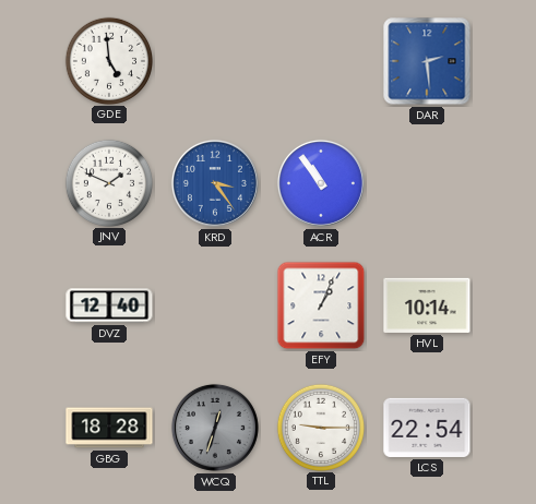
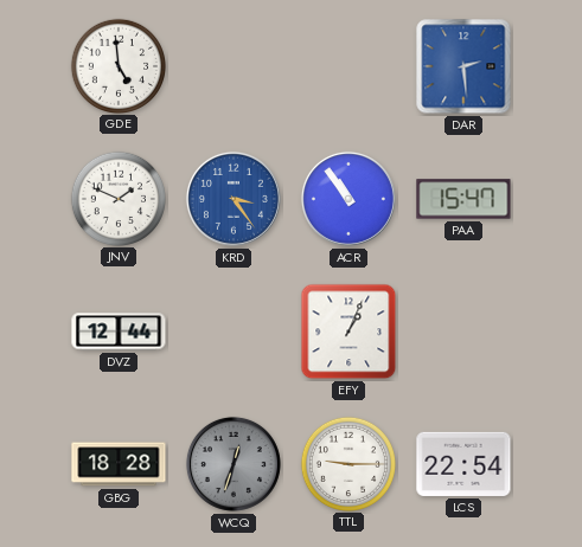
PAA: none -> 15:47
DVZ: 12:40 -> 12:44
HVL: 10:14 -> none
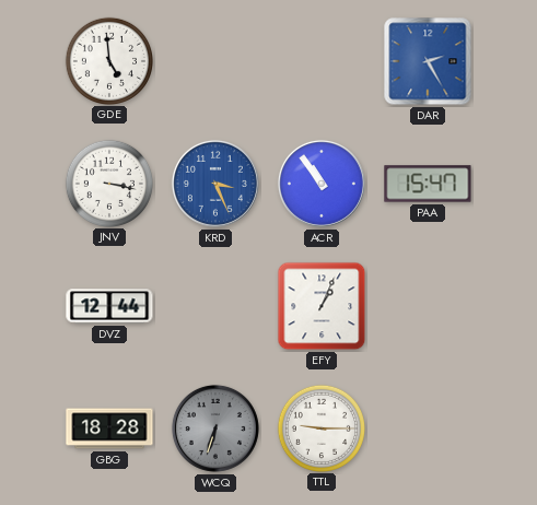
DAR: 2:29 -> 2:25
JNV: 1:49 -> 3:17
KRD: 3:24 -> 3:26
WCQ: 12:33 -> 6:33
LCS: 22:54 -> none
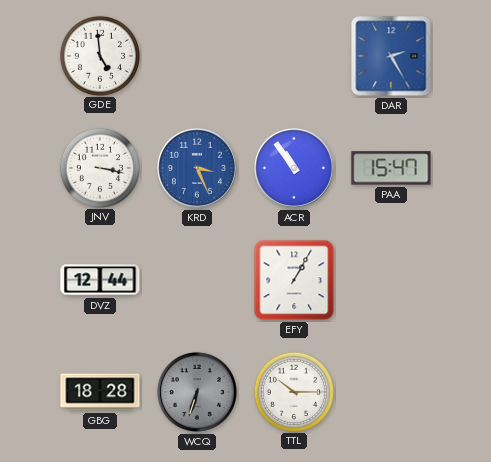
EFY: 1:04 -> 1:05
TTL: 9:15 -> 10:15
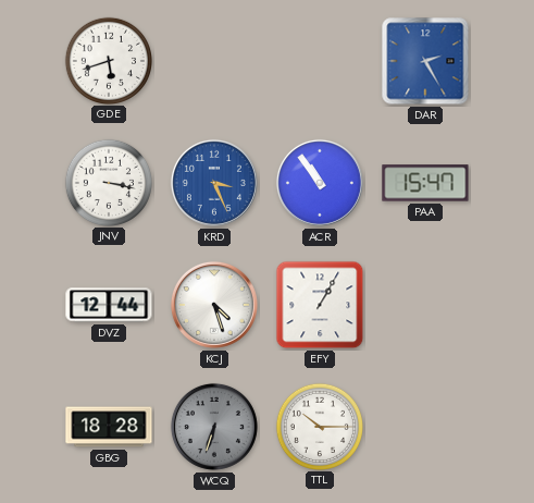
GDE: 4:59 -> 5:42
KCJ: none -> 4:27
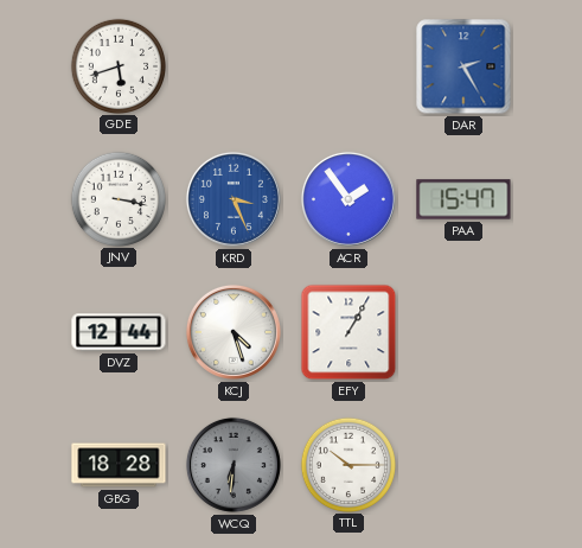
ACR: 10:54 -> 1:54
WCQ: 6:33 -> 6:31
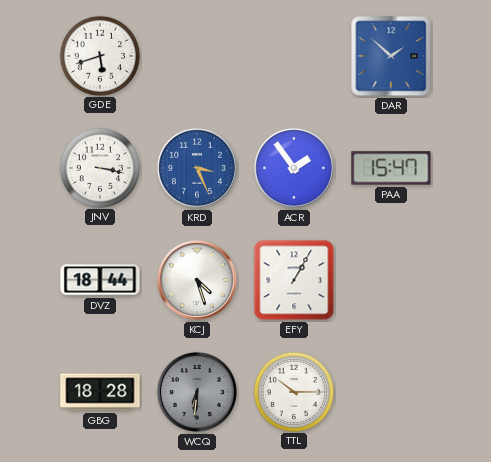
DAR: 2:25 -> 1:52
DVZ: 12:44 -> 18:44
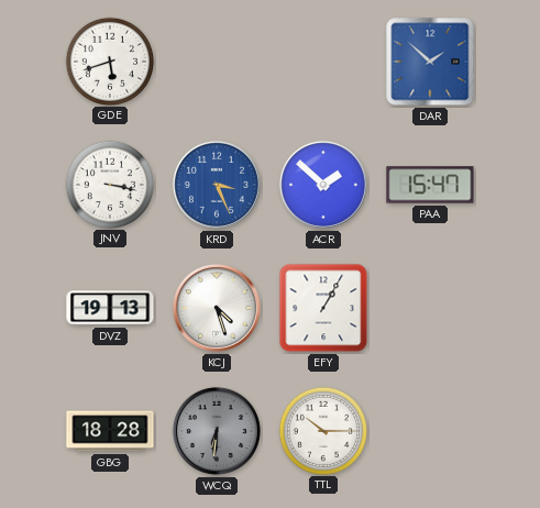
ACR: 1:54 -> 1:52
DVZ: 18:44 -> 19:13
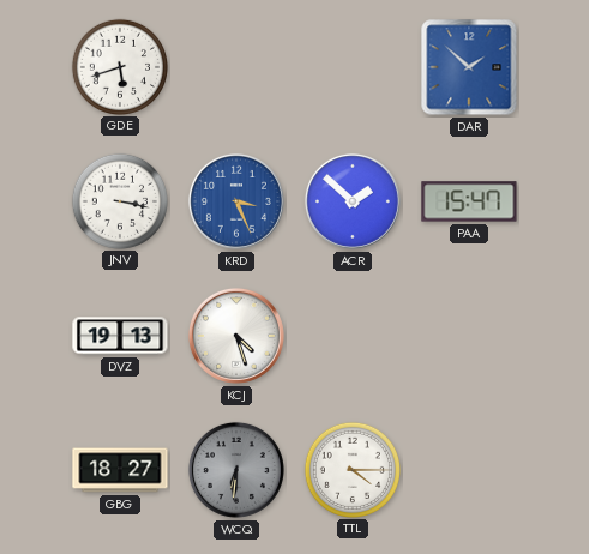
EFY: 1:05 -> none
GBG: 18:28 -> 18:27
TTL: 10:15 -> 4:15
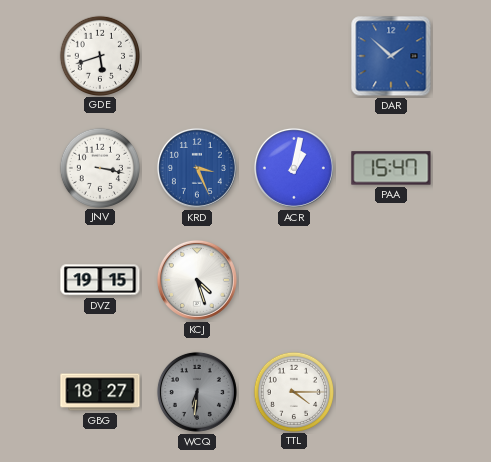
ACR: 1:52 -> 1:02
DVZ: 19:13 -> 19:15
